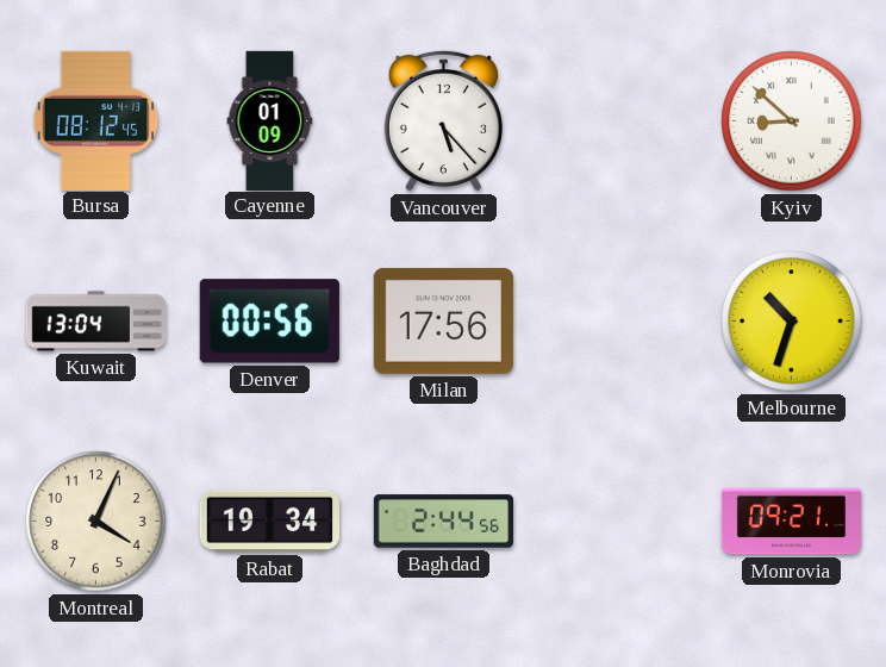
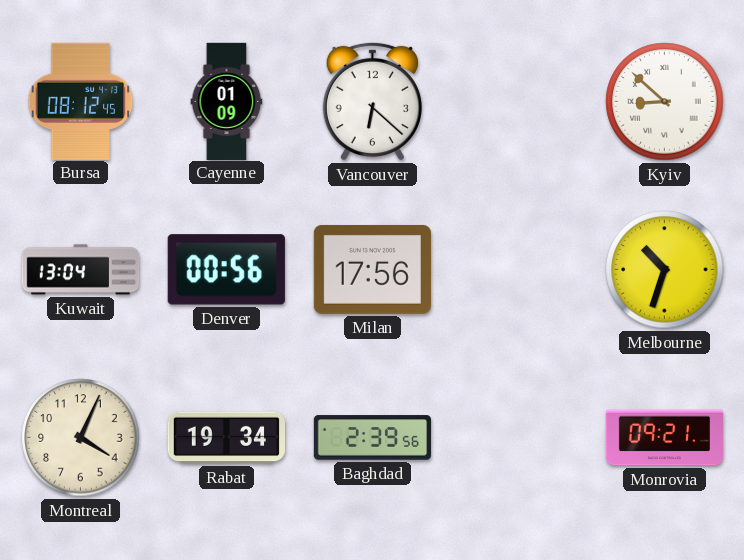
Vancouver: 5:23 -> 6:22
Baghdad: 2:44 -> 2:39
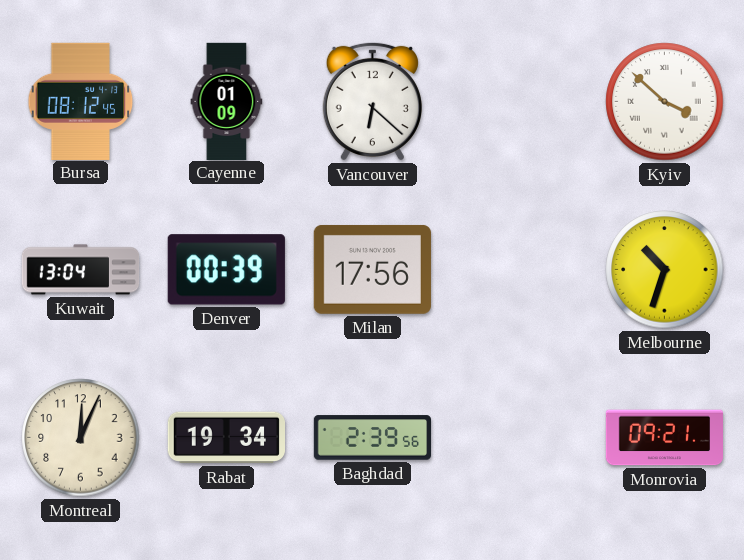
Kyiv: 8:52 -> 3:52
Denver: 00:56 -> 00:39
Montreal: 4:04 -> 12:04
